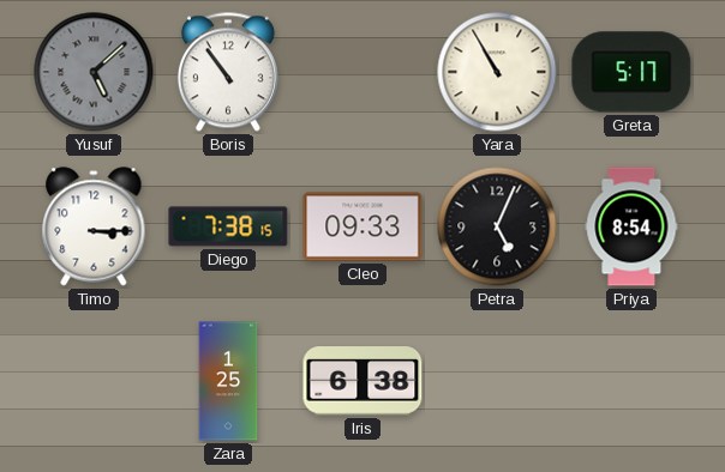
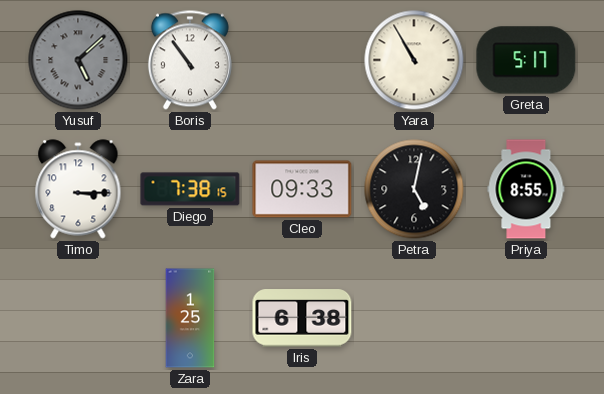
Petra: 5:04 -> 5:02
Priya: 8:54 -> 8:55
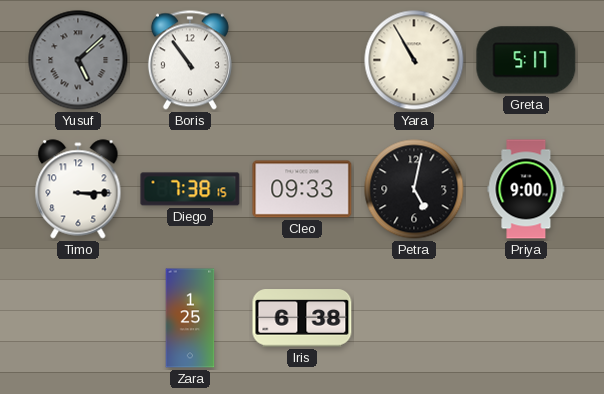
Priya: 8:55 -> 9:00
